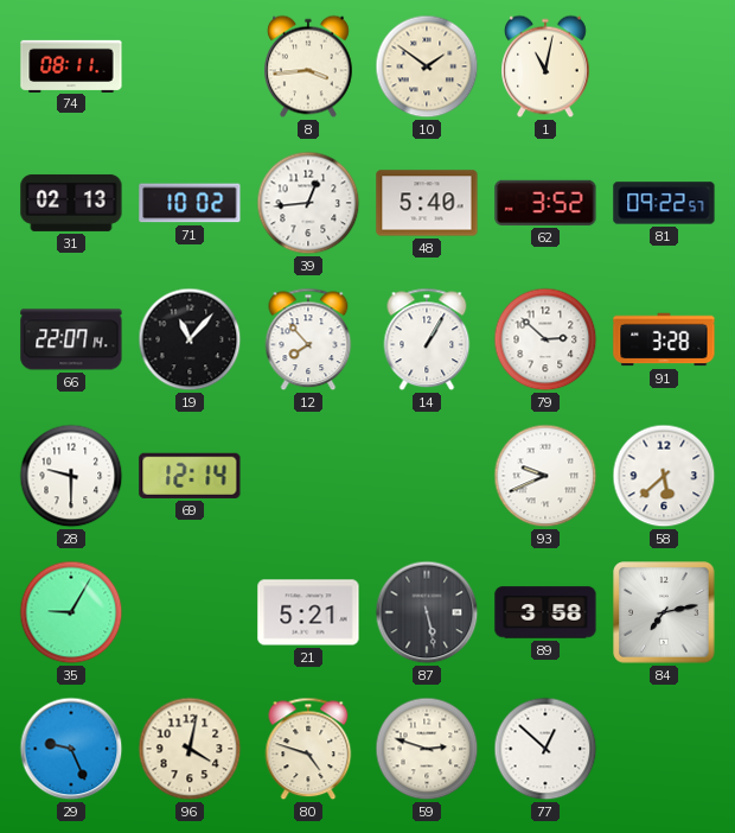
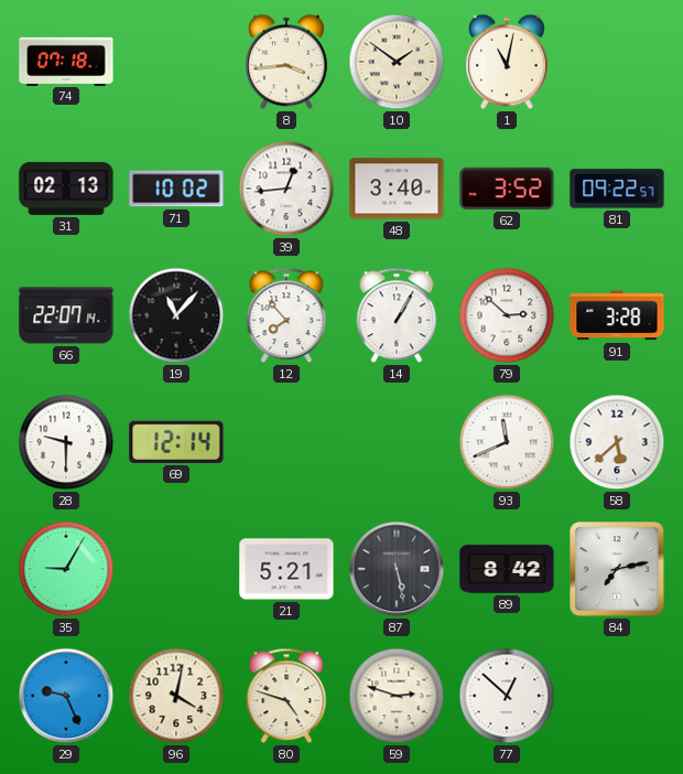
74: 08:11 -> 07:18
48: 5:40 -> 3:40
93: 9:41 -> 11:41
89: 3:58 -> 8:42
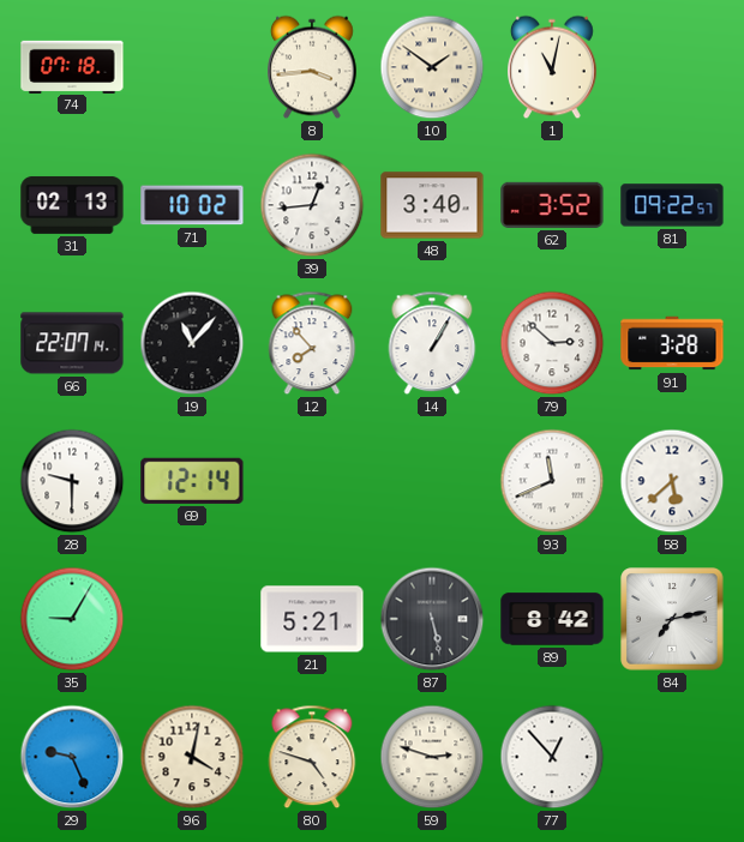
77: 12:52 -> 12:53
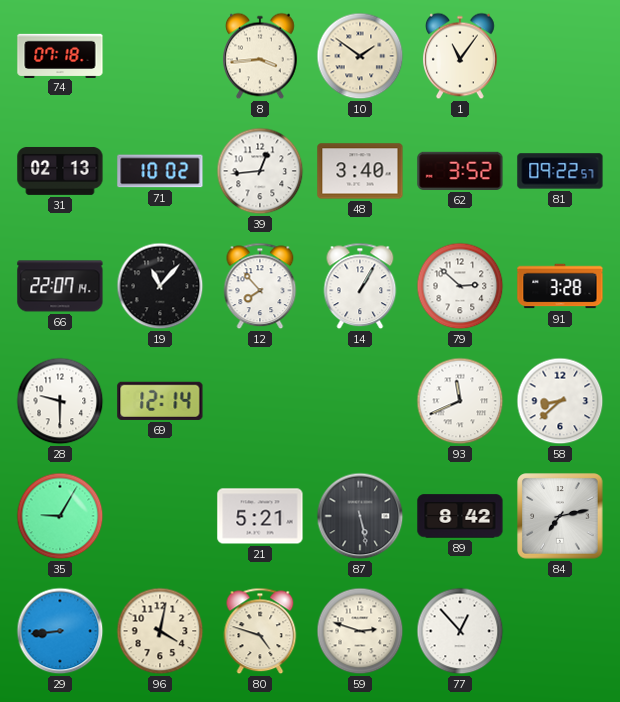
1: 11:02 -> 11:06
58: 5:38 -> 8:38
29: 9:26 -> 8:44
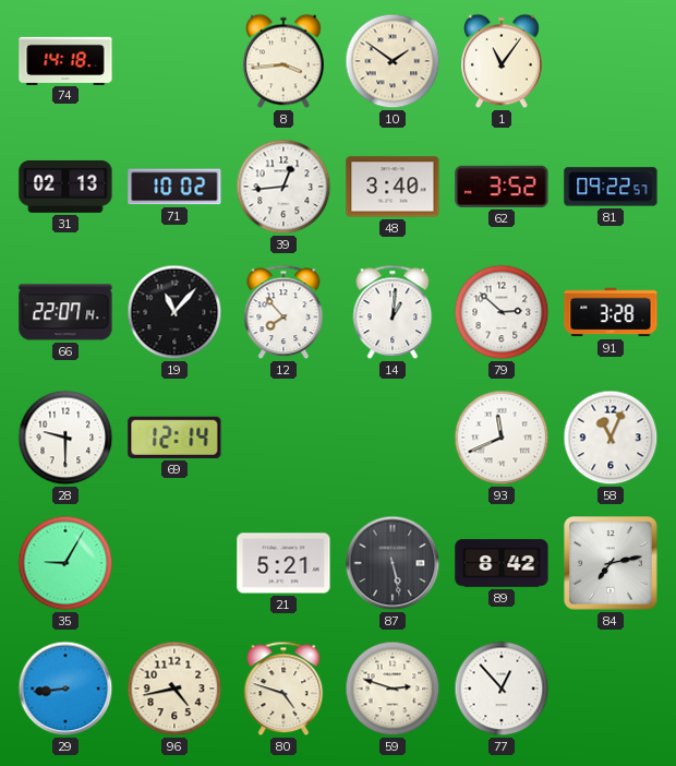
74: 07:18 -> 14:18
14: 1:05 -> 1:01
58: 8:38 -> 11:04
96: 4:02 -> 4:43
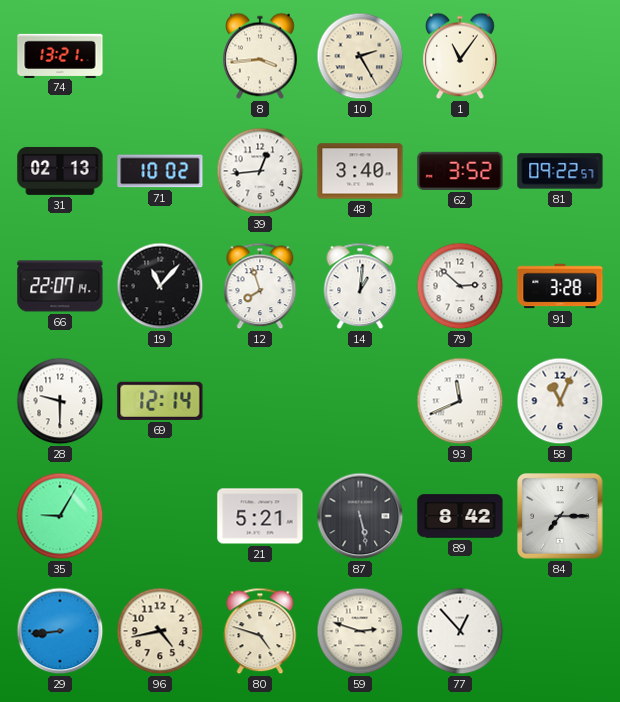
74: 14:18 -> 13:21
10: 1:51 -> 2:25
12: 7:53 -> 7:57
84: 7:13 -> 7:15
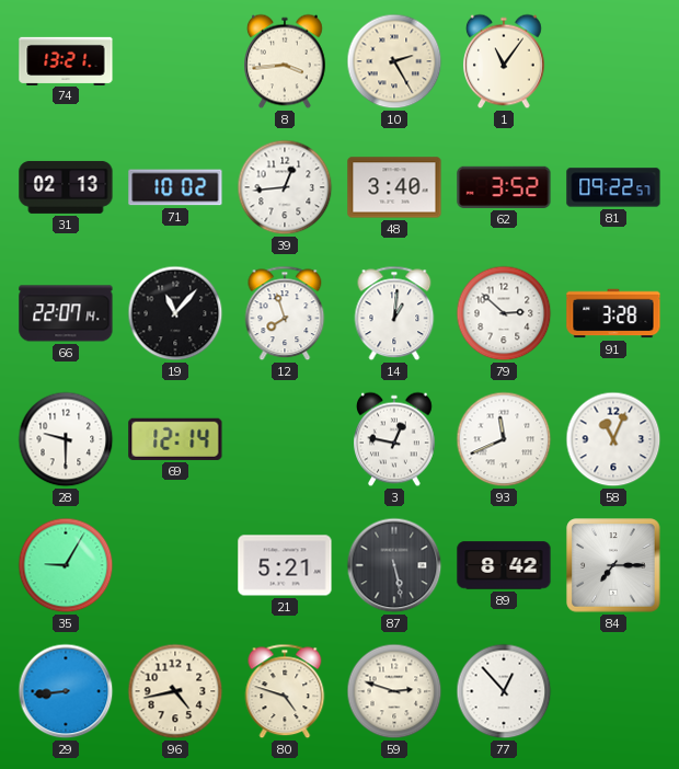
3: none -> 12:47
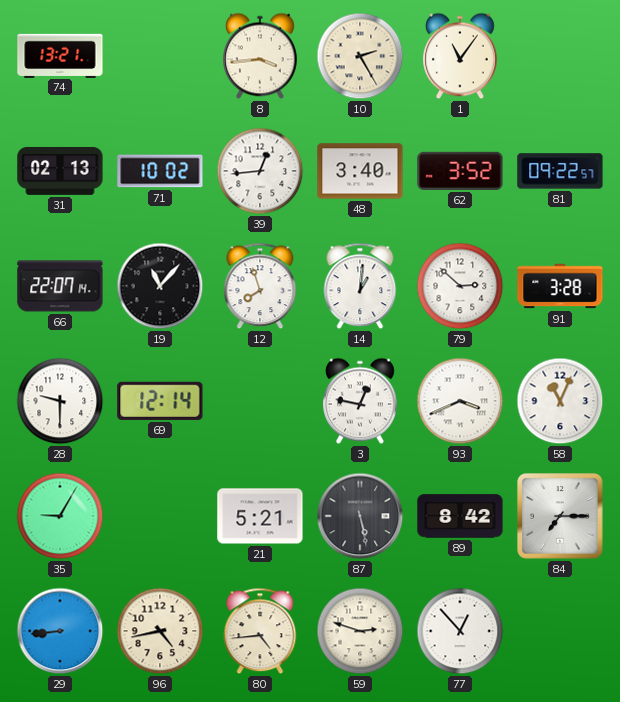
93: 11:41 -> 3:41
80: 4:48 -> 4:44
